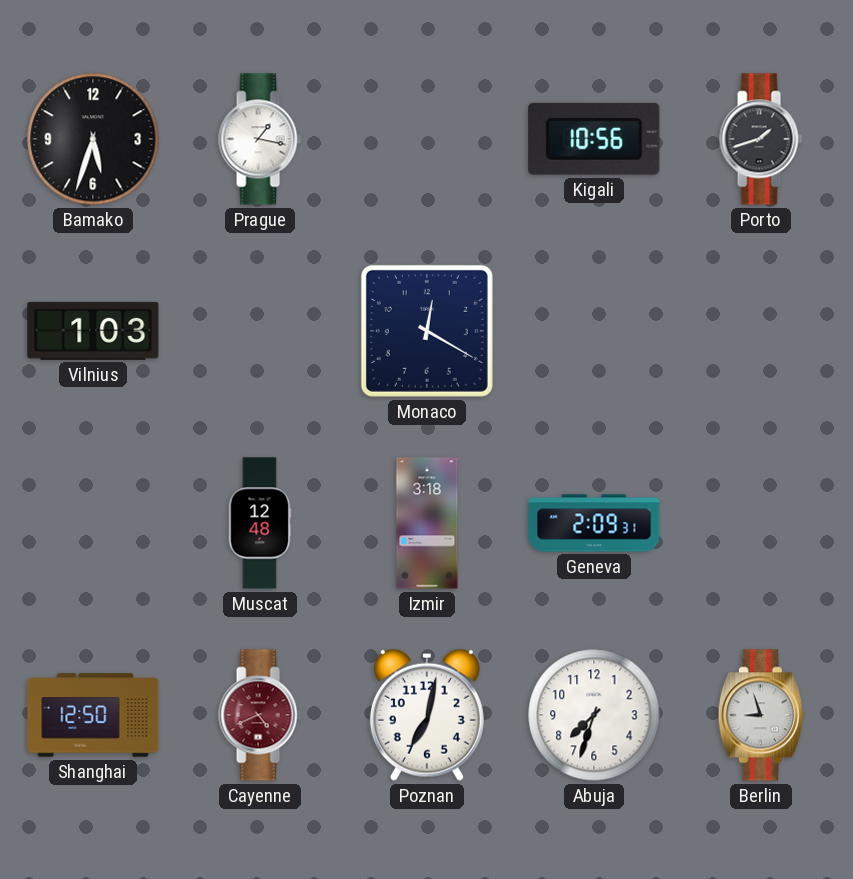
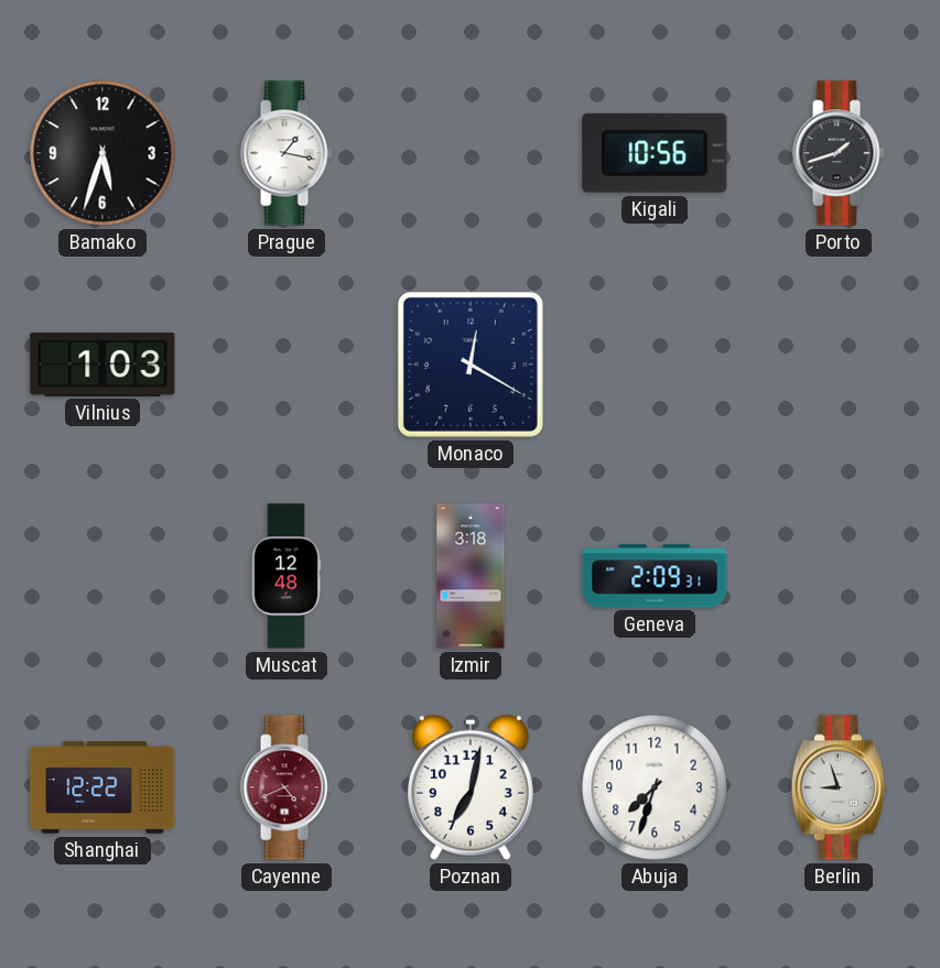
Shanghai: 12:50 -> 12:22
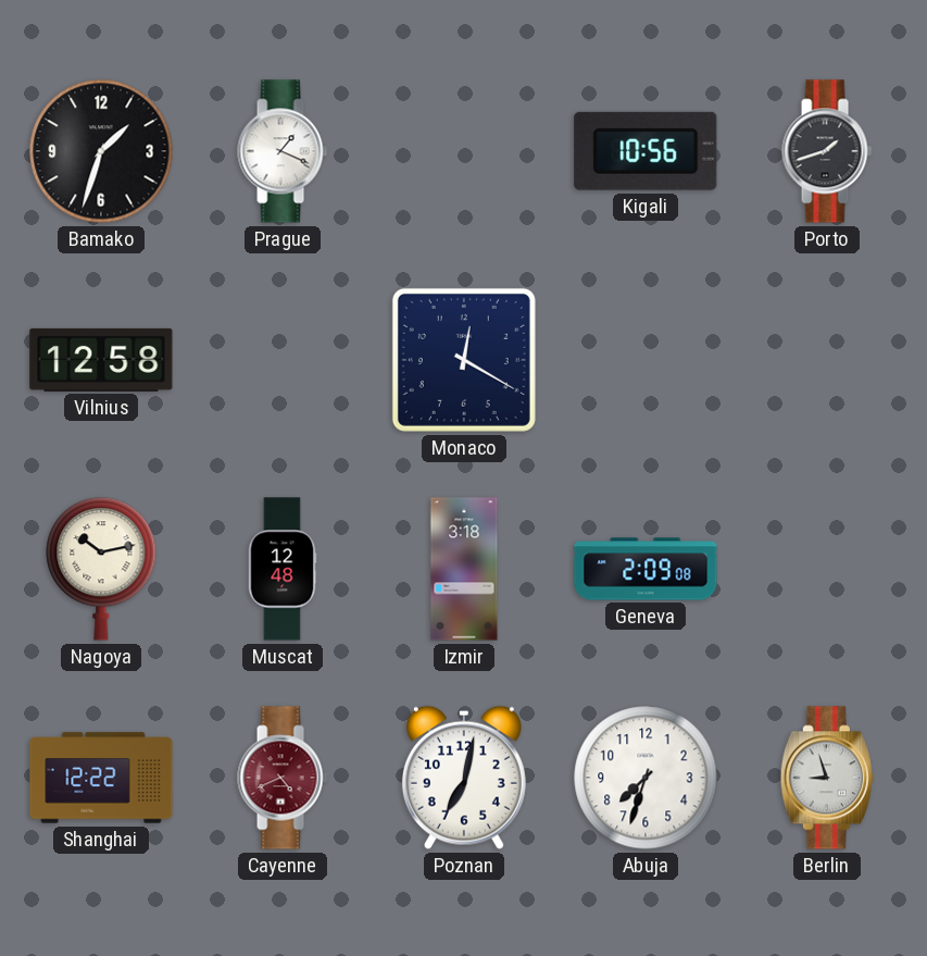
Bamako: 5:33 -> 1:33
Prague: 1:17 -> 1:19
Vilnius: 1:03 -> 12:58
Nagoya: none -> 10:13
Geneva: 2:09:31 -> 2:09:08
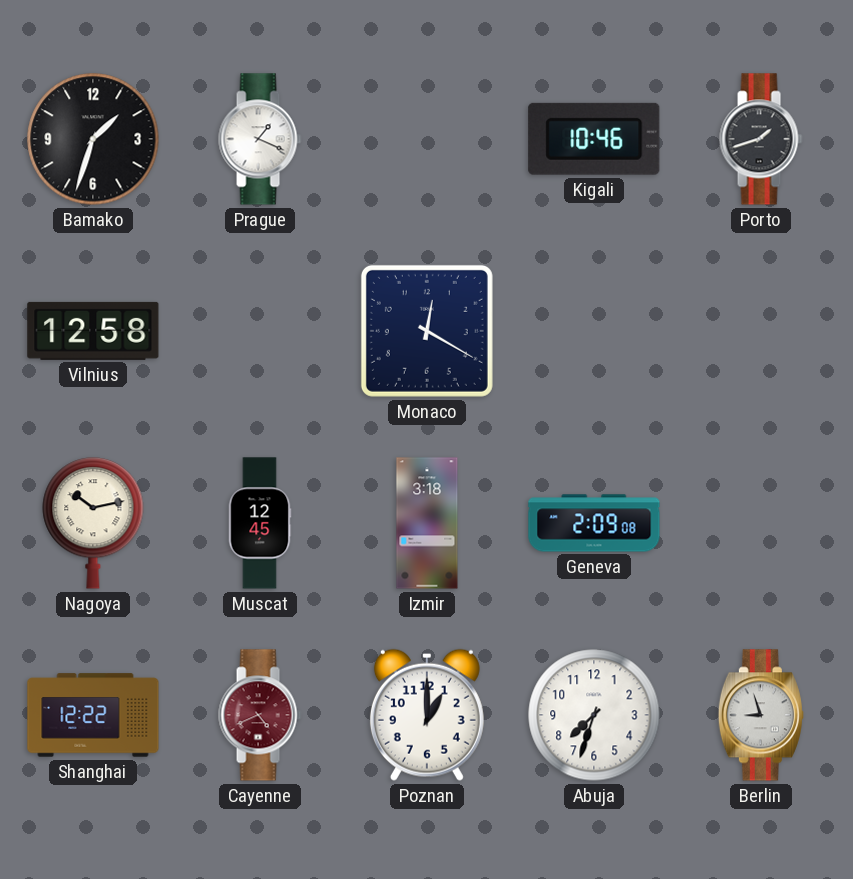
Kigali: 10:56 -> 10:46
Muscat: 12:48 -> 12:45
Poznan: 7:02 -> 1:00
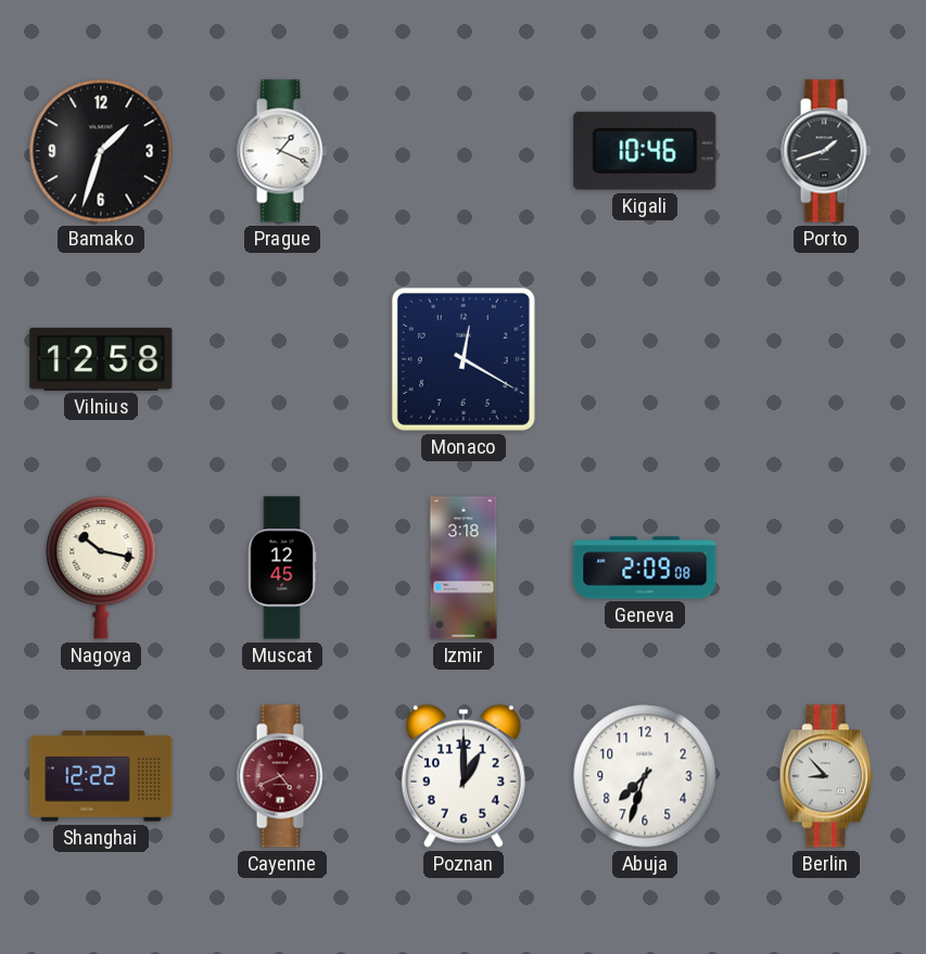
Nagoya: 10:13 -> 10:17
Berlin: 8:57 -> 8:53
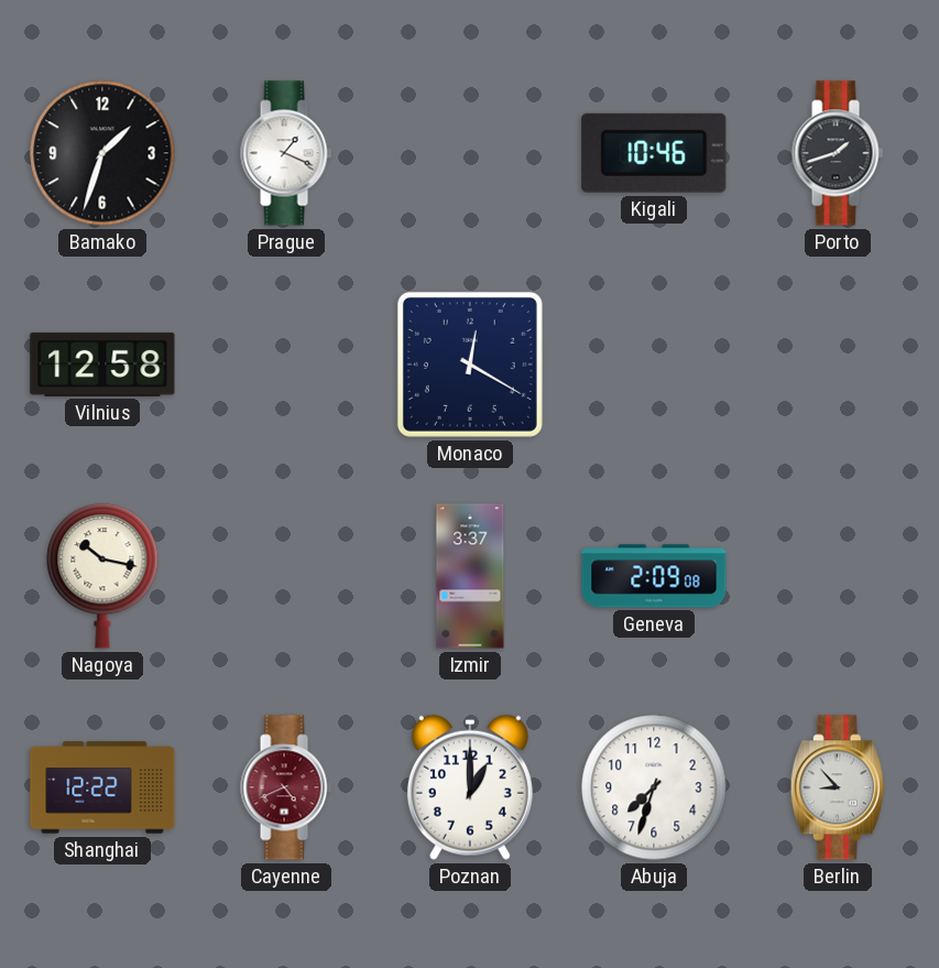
Muscat: 12:45 -> none
Izmir: 3:18 -> 3:37
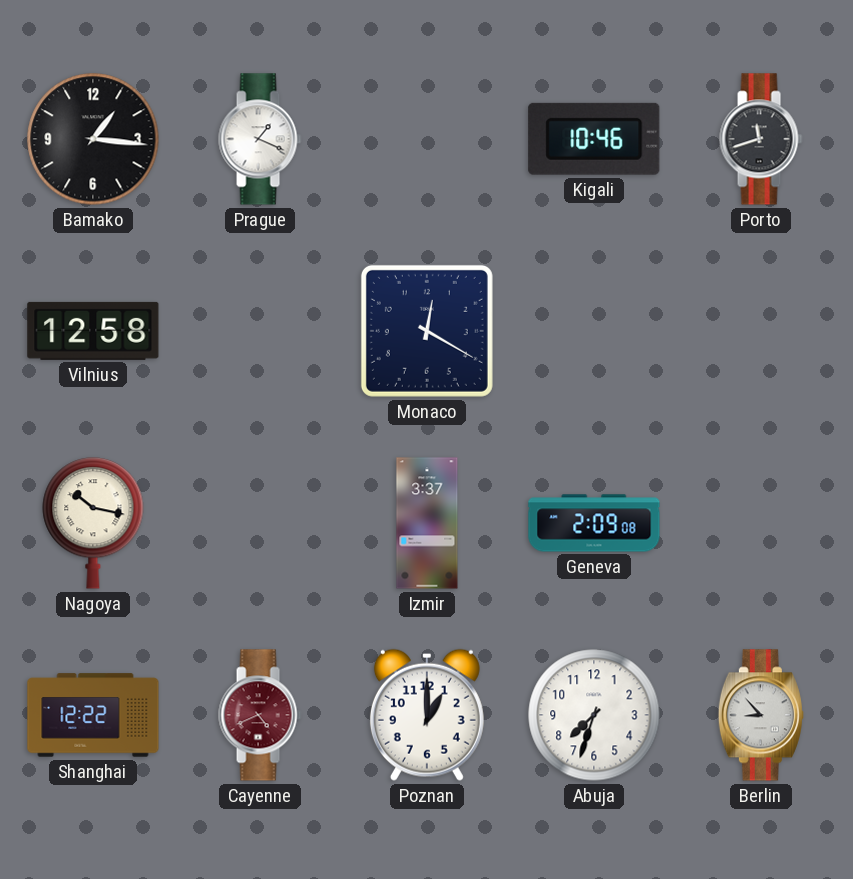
Bamako: 1:33 -> 1:16
Porto: 1:42 -> 11:42
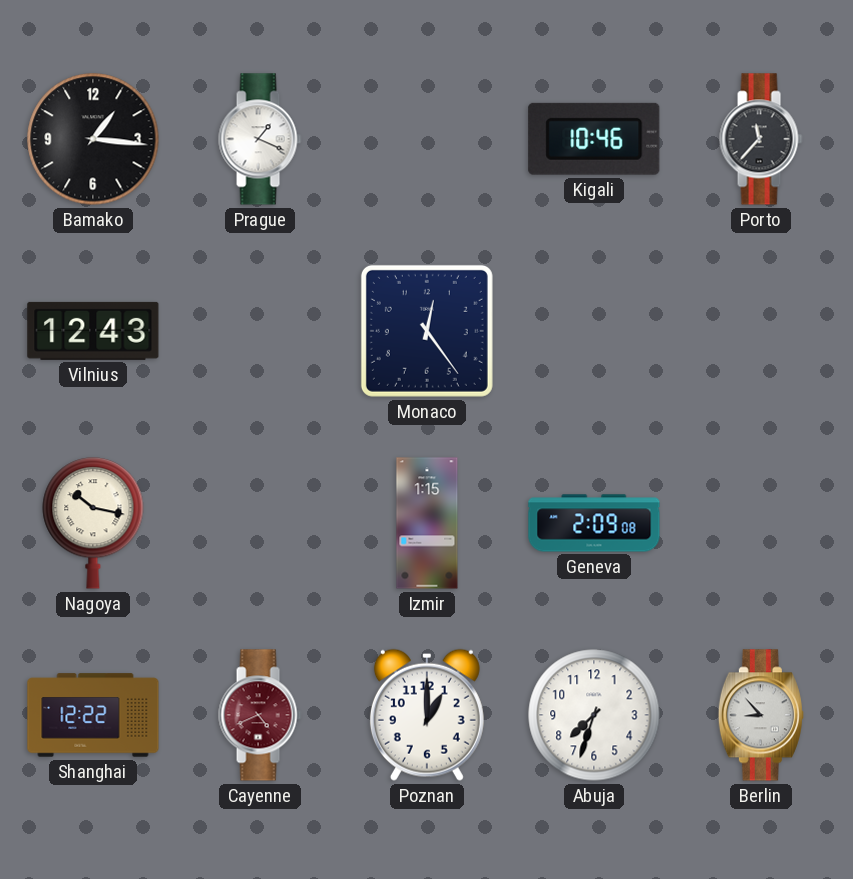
Porto: 11:42 -> 11:37
Vilnius: 12:58 -> 12:43
Monaco: 12:20 -> 12:24
Izmir: 3:37 -> 1:15
